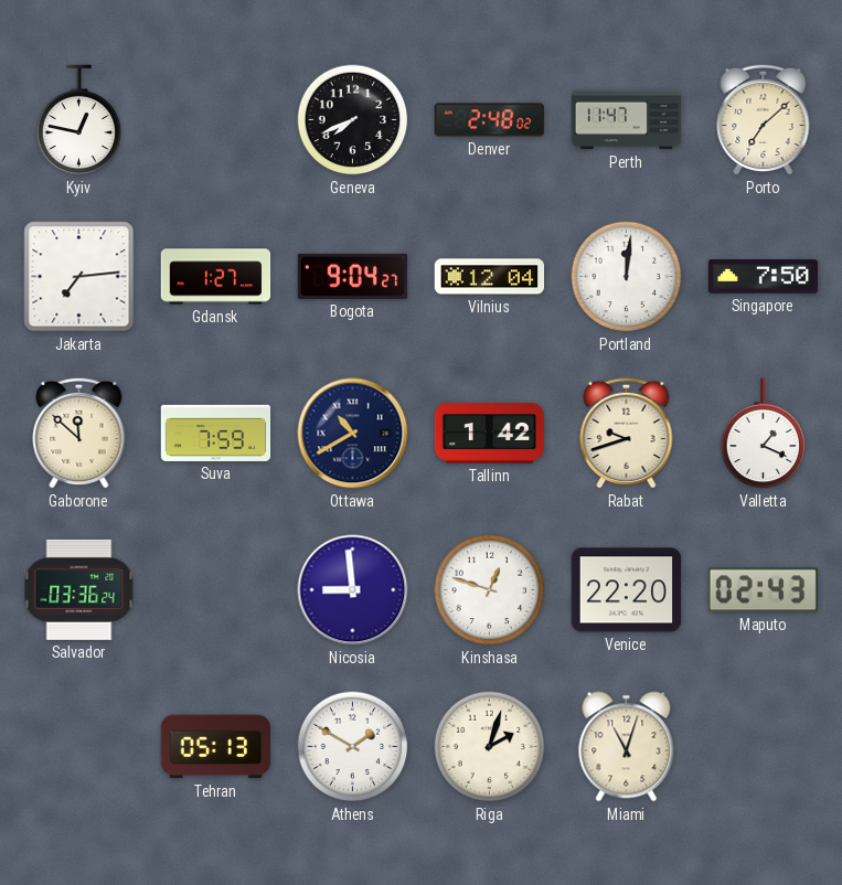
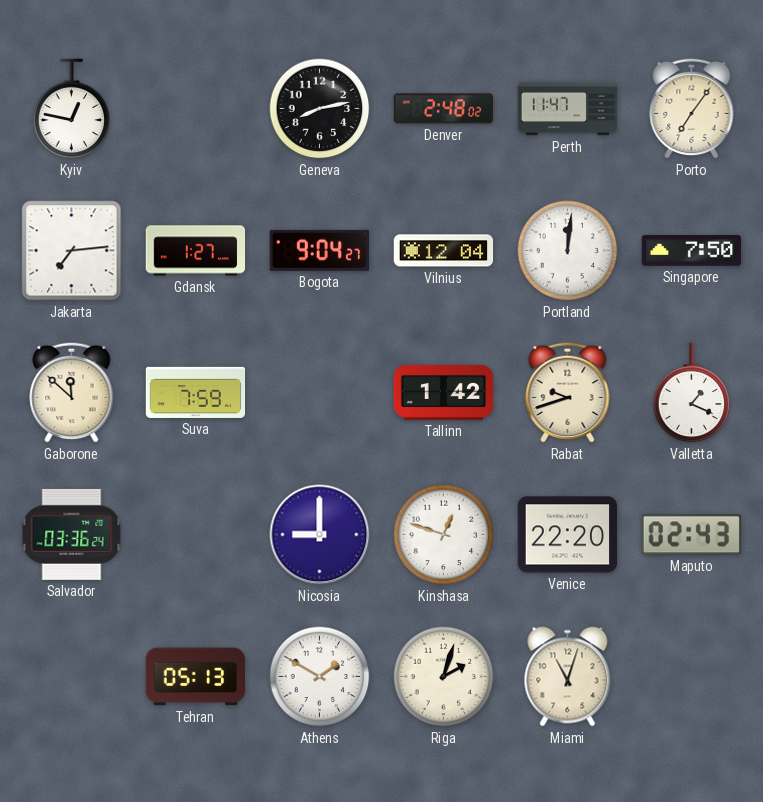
Geneva: 7:41 -> 8:13
Porto: 7:08 -> 7:06
Ottawa: 10:40 -> none
Nicosia: 8:59 -> 9:00
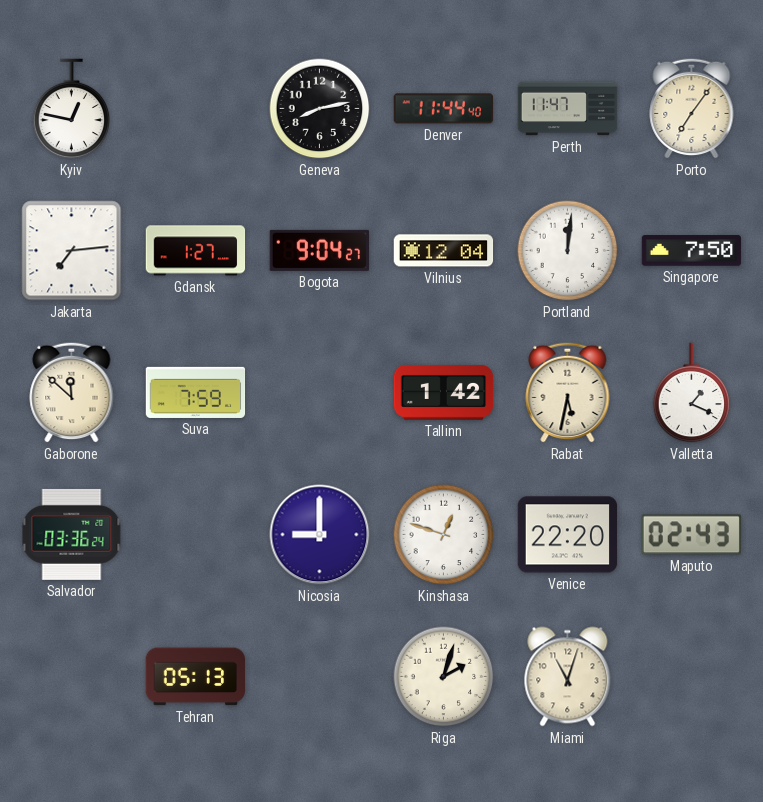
Denver: 2:48 -> 11:44
Rabat: 9:42 -> 5:32
Athens: 1:50 -> none
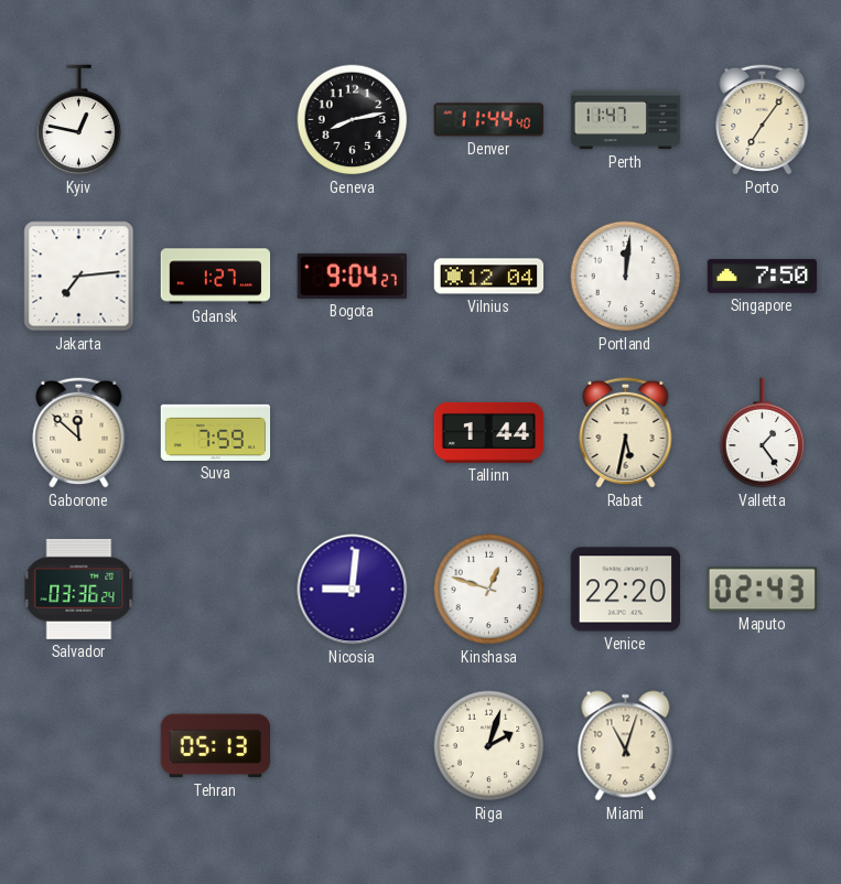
Tallinn: 1:42 -> 1:44
Valletta: 1:19 -> 1:24
Nicosia: 9:00 -> 9:01
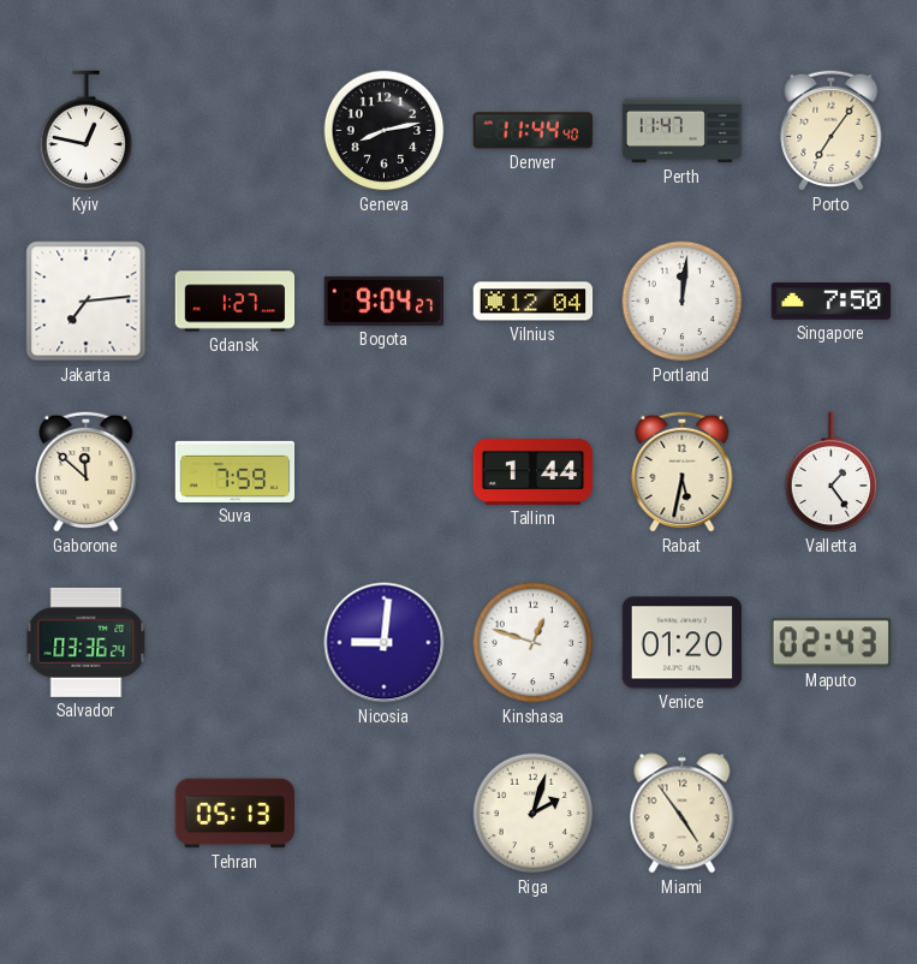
Venice: 22:20 -> 01:20
Miami: 11:03 -> 4:54
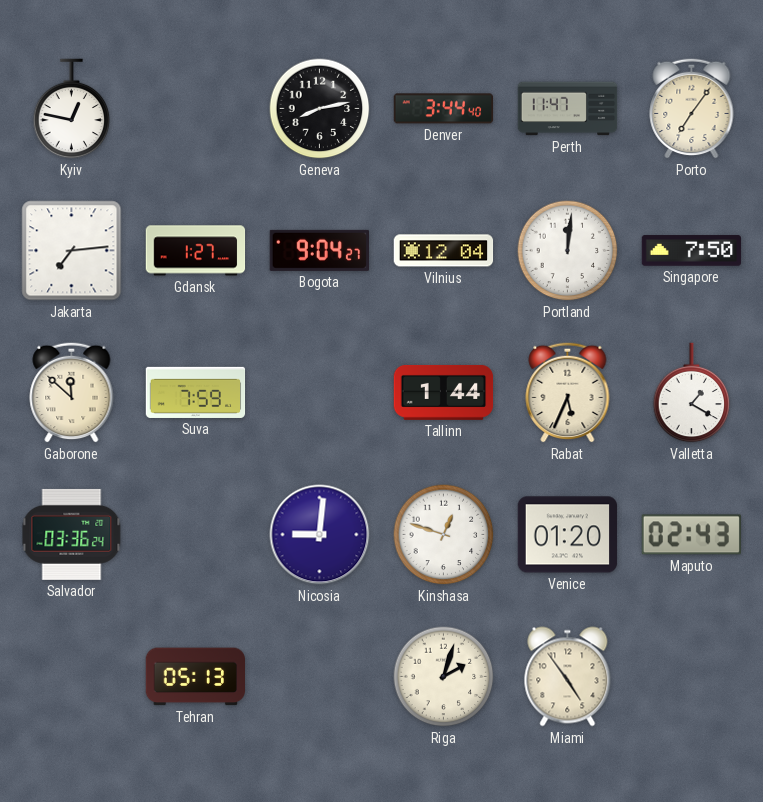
Denver: 11:44 -> 3:44
Rabat: 5:32 -> 5:34
Valletta: 1:24 -> 1:20
